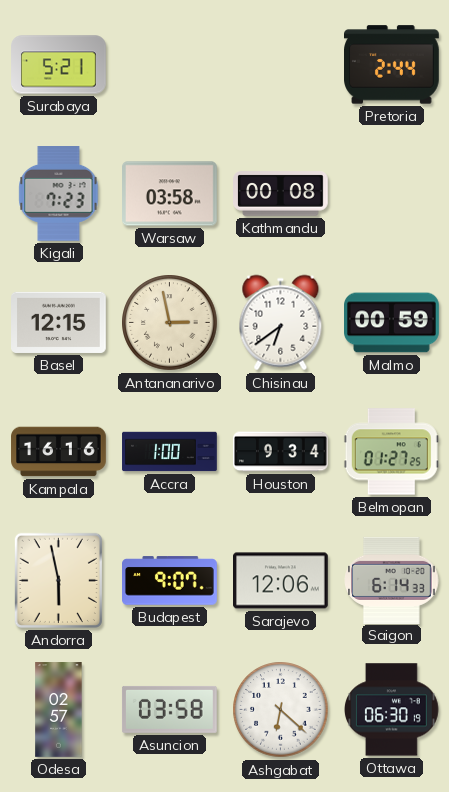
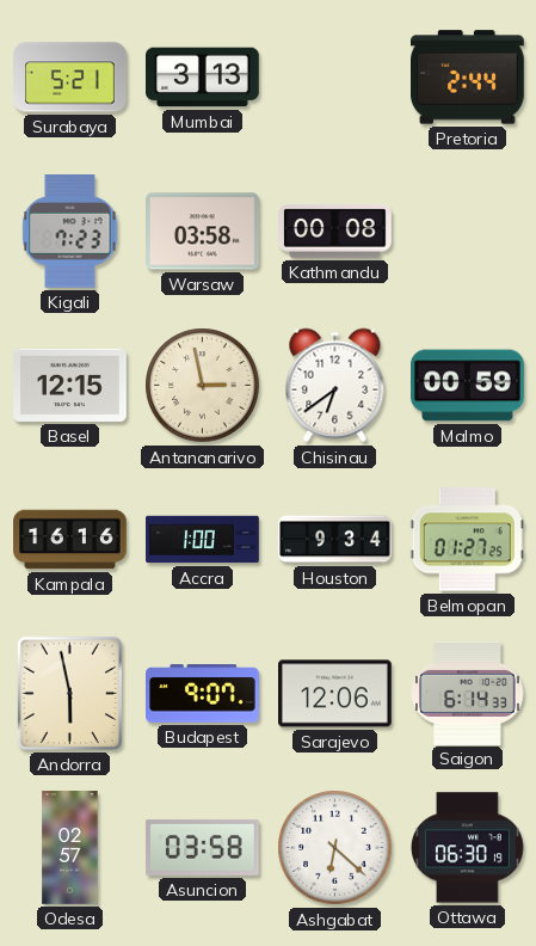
Mumbai: none -> 3:13
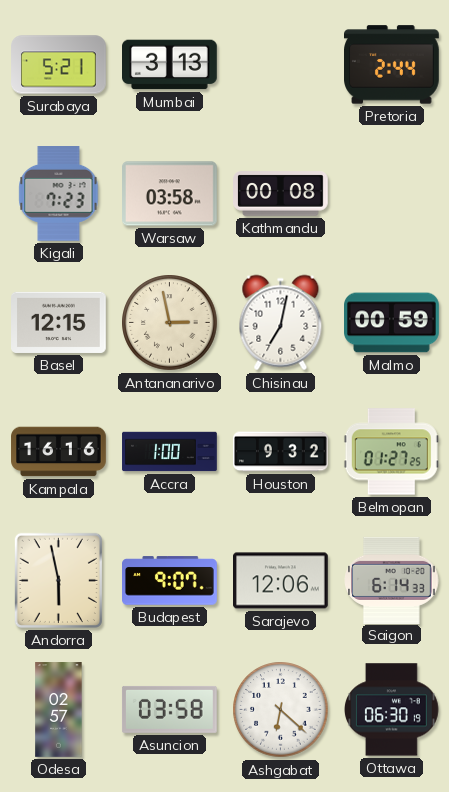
Chisinau: 6:39 -> 7:02
Houston: 9:34 -> 9:32
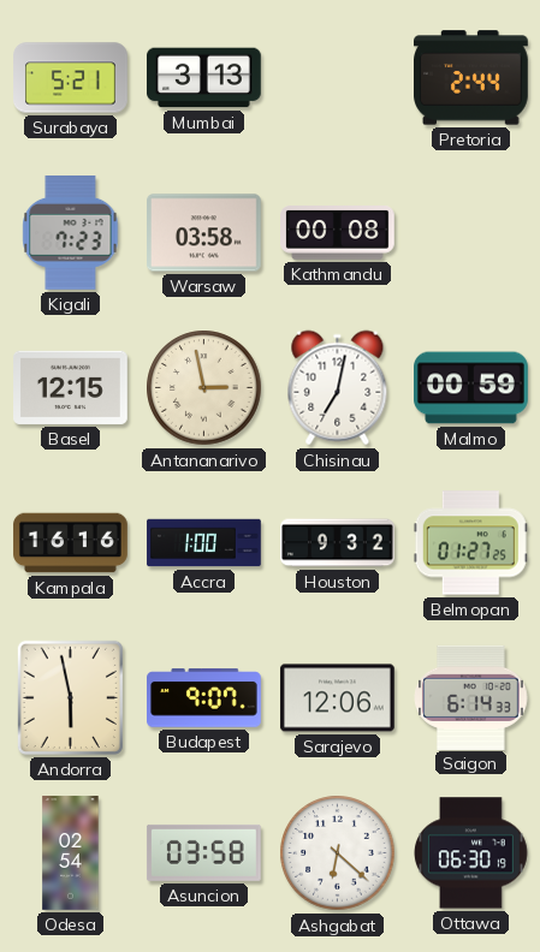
Odesa: 02:57 -> 02:54
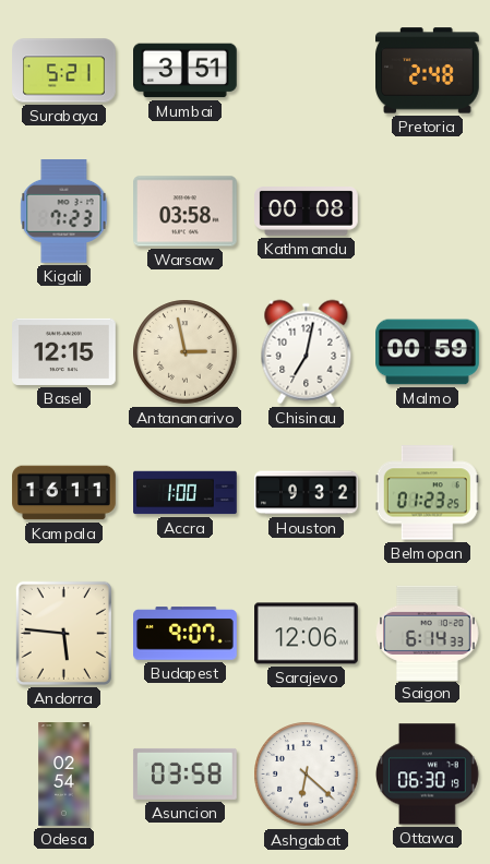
Mumbai: 3:13 -> 3:51
Pretoria: 2:44 -> 2:48
Kampala: 16:16 -> 16:11
Belmopan: 01:27 -> 01:23
Andorra: 5:58 -> 5:46
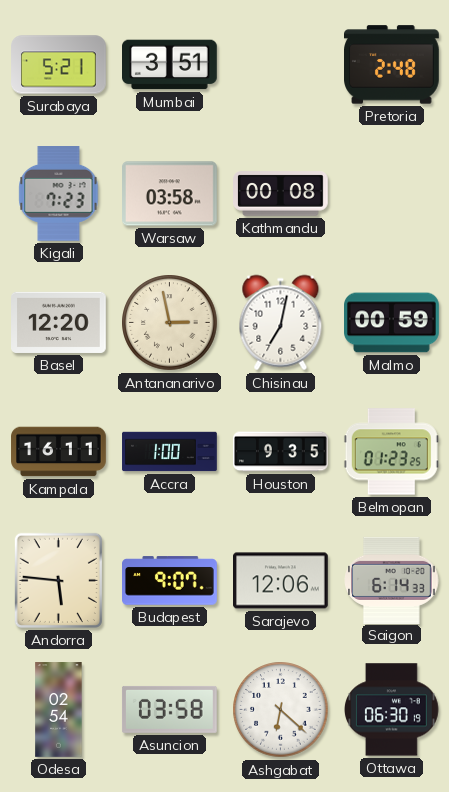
Basel: 12:15 -> 12:20
Houston: 9:32 -> 9:35
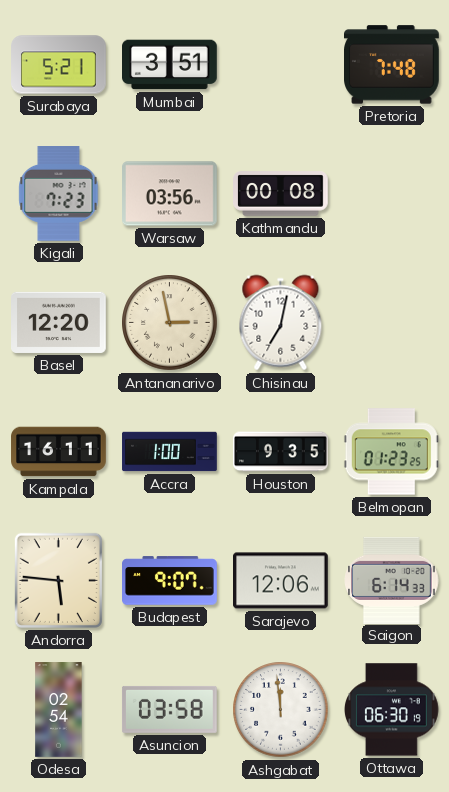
Pretoria: 2:48 -> 7:48
Warsaw: 03:58 -> 03:56
Malmo: 00:59 -> none
Ashgabat: 6:22 -> 11:59
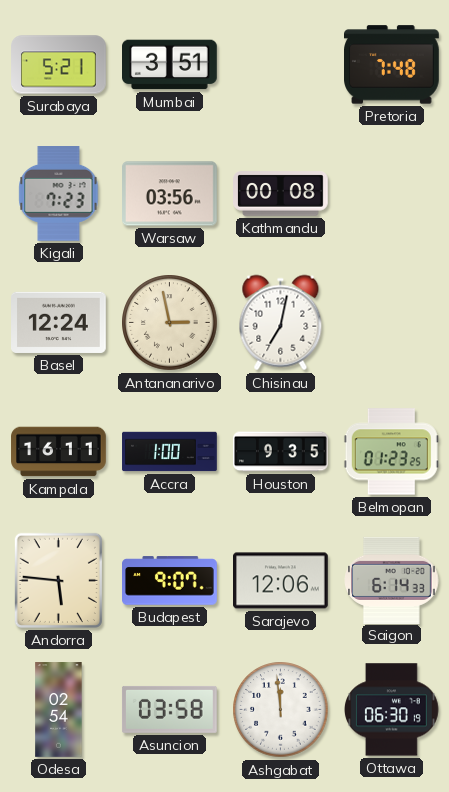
Basel: 12:20 -> 12:24
